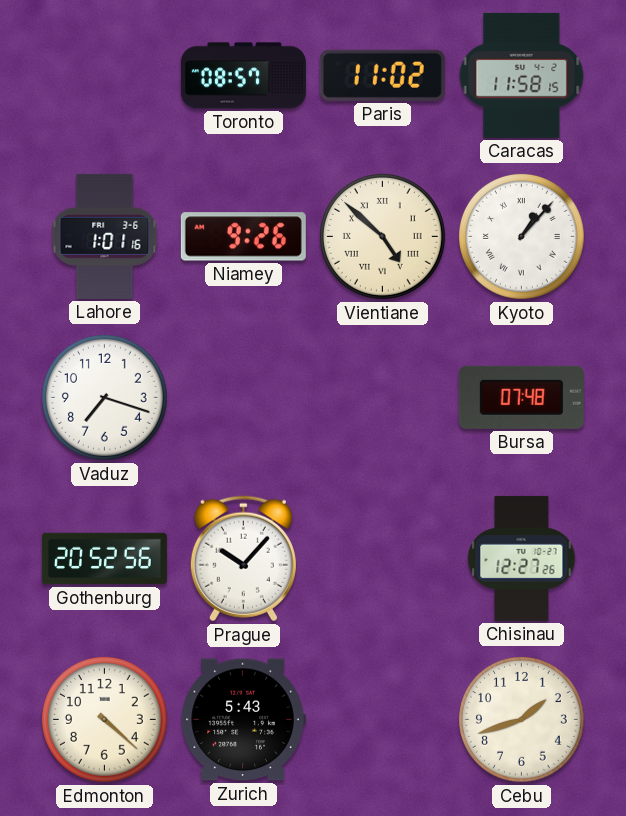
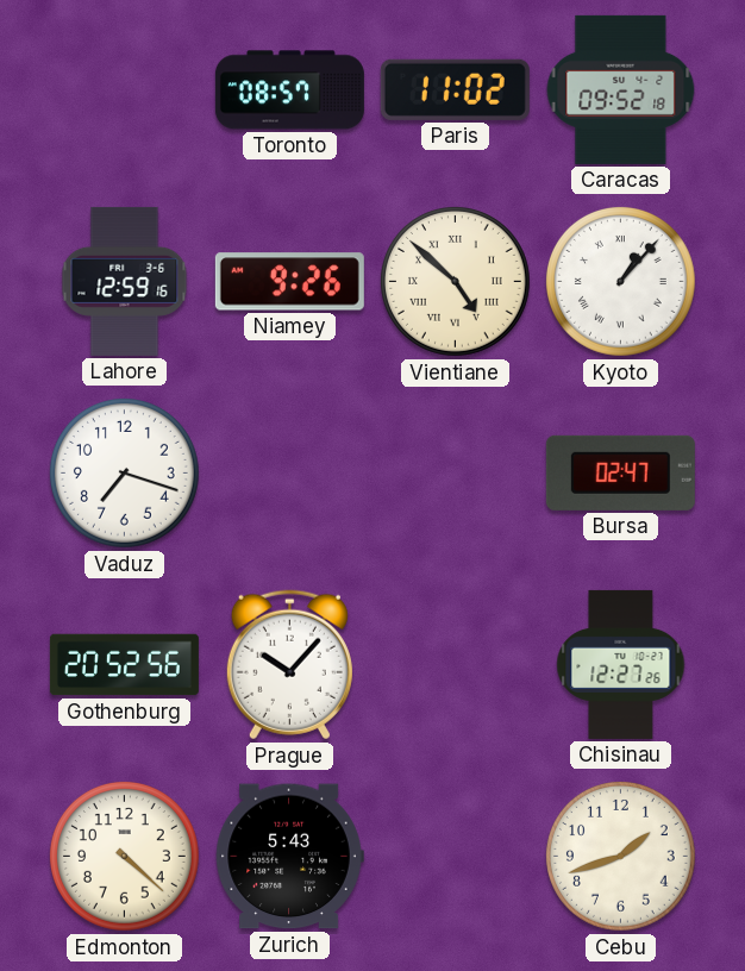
Caracas: 11:58 -> 09:52
Lahore: 1:01 -> 12:59
Bursa: 07:48 -> 02:47
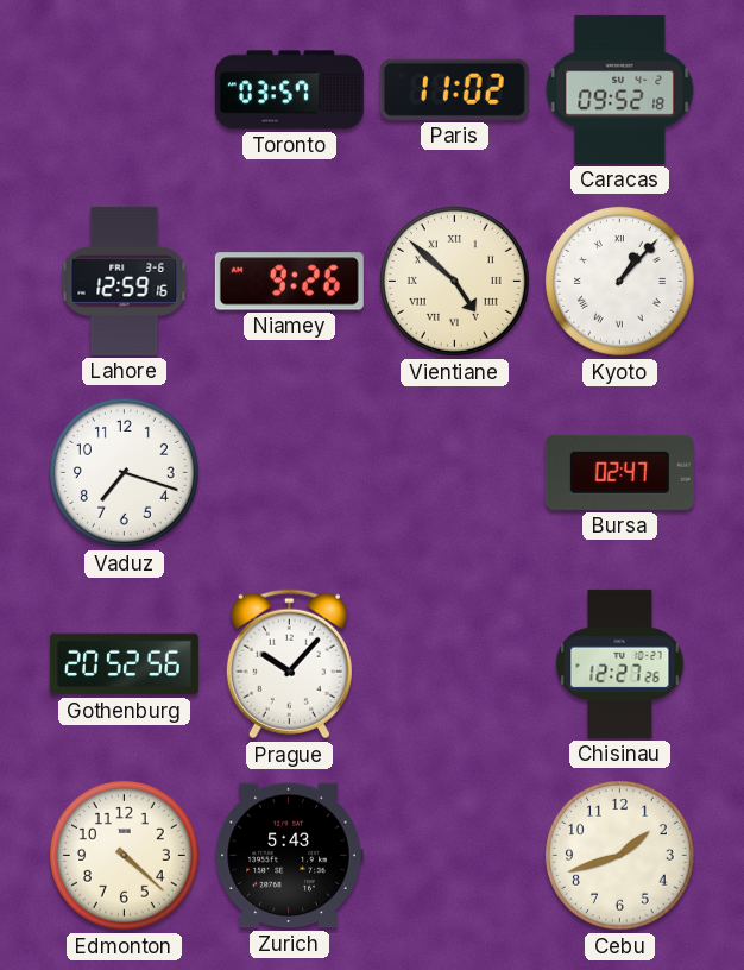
Toronto: 08:57 -> 03:57
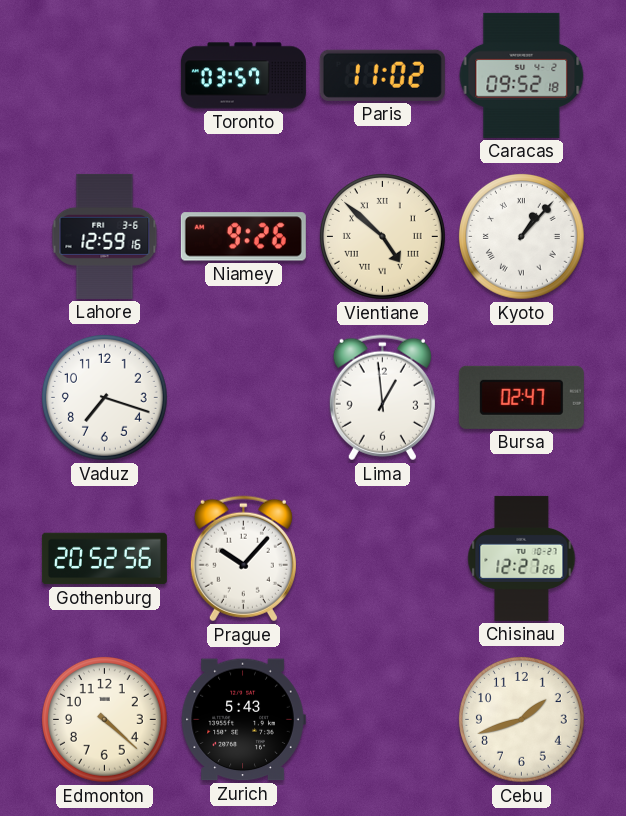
Lima: none -> 12:59
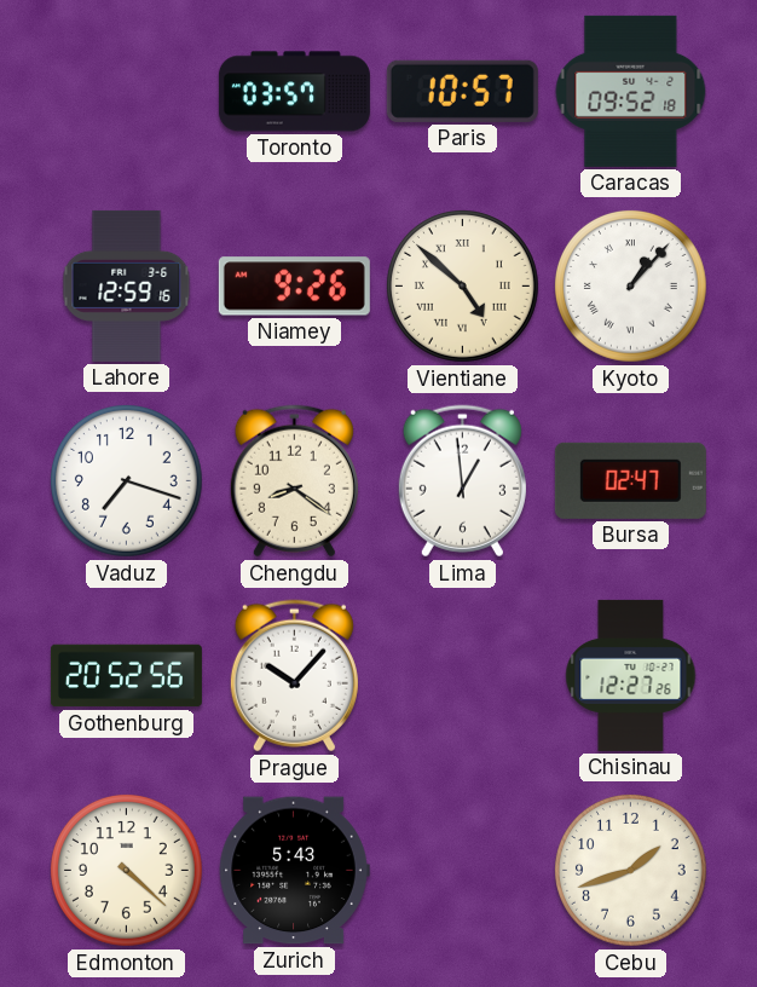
Paris: 11:02 -> 10:57
Chengdu: none -> 8:21
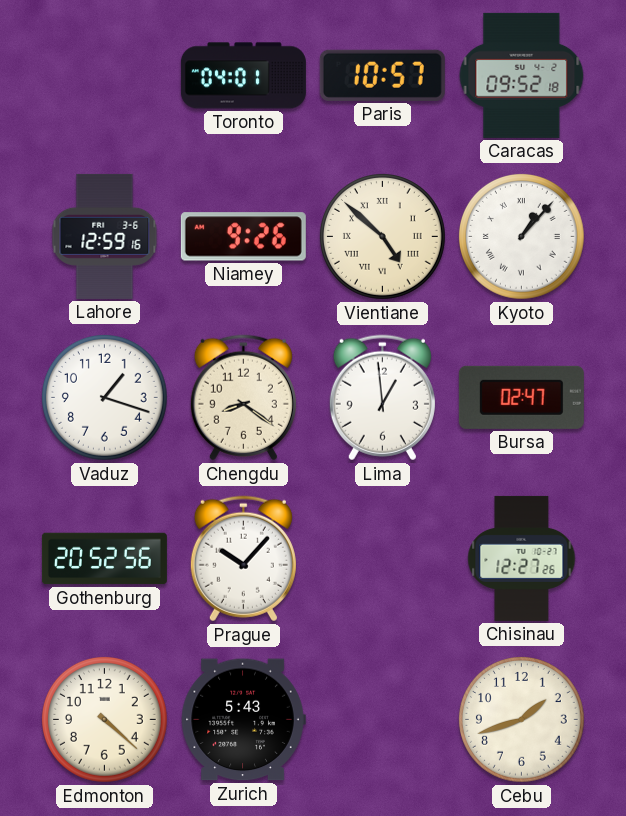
Toronto: 03:57 -> 04:01
Vaduz: 7:18 -> 1:18
